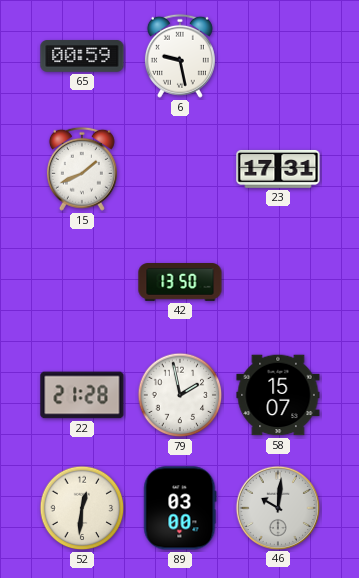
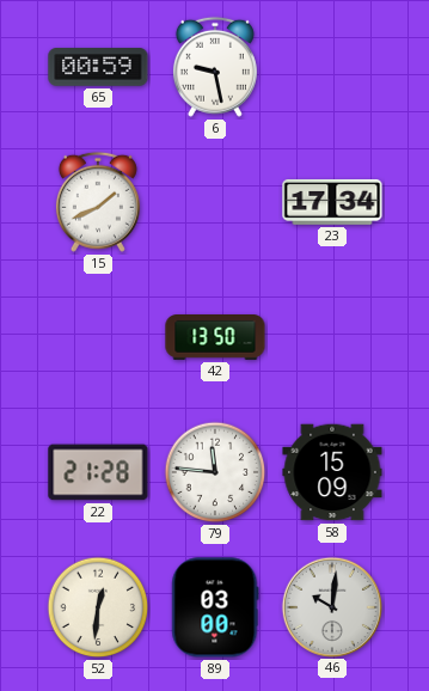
23: 17:31 -> 17:34
79: 1:58 -> 11:46
58: 15:07 -> 15:09
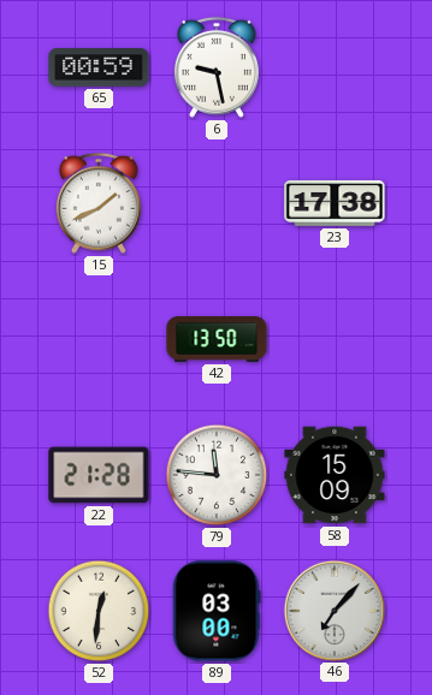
23: 17:34 -> 17:38
46: 10:01 -> 7:07
